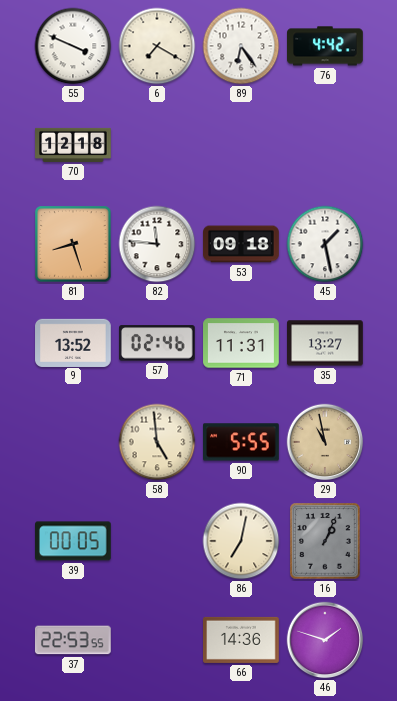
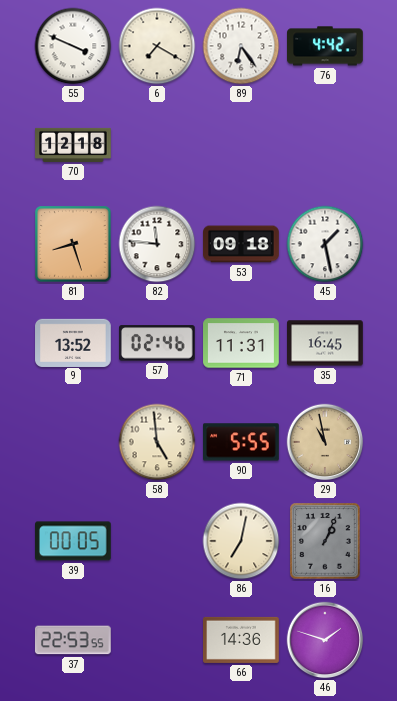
35: 13:27 -> 16:45
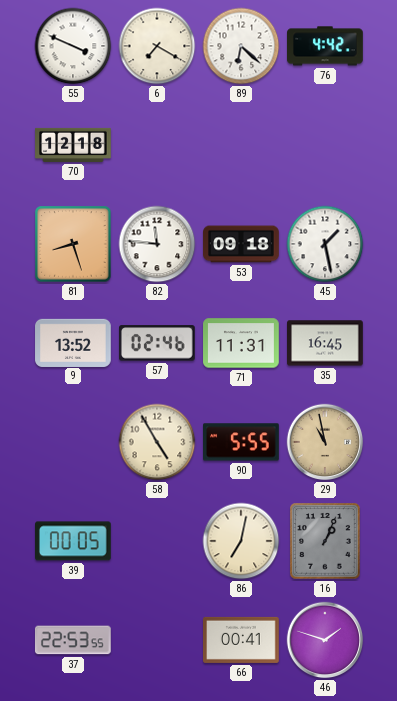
89: 6:24 -> 6:22
58: 4:59 -> 4:55
66: 14:36 -> 00:41
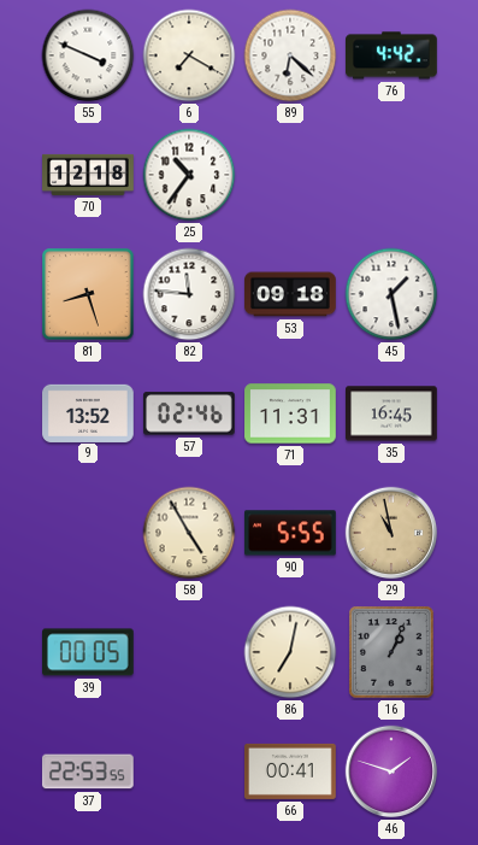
25: none -> 10:36
